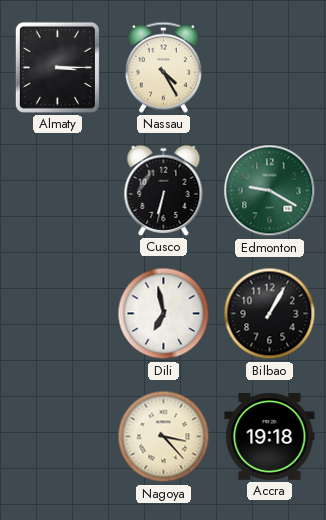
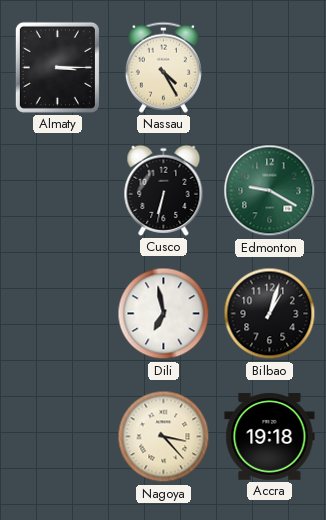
Bilbao: 1:05 -> 1:03
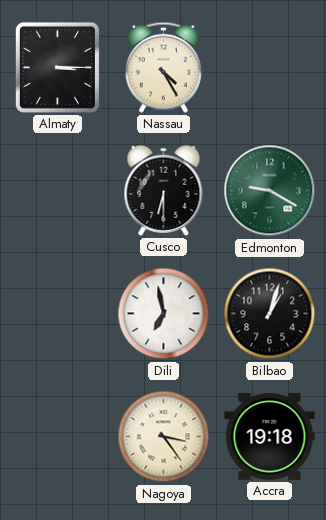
Cusco: 6:32 -> 6:30
Nagoya: 3:23 -> 3:24
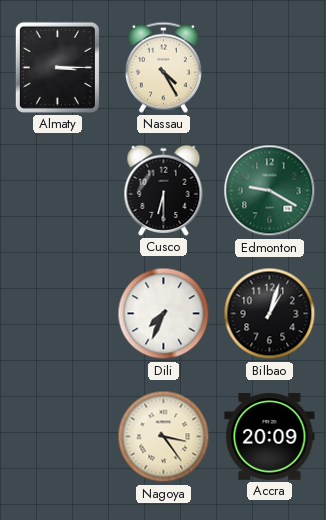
Dili: 6:58 -> 7:34
Accra: 19:18 -> 20:09
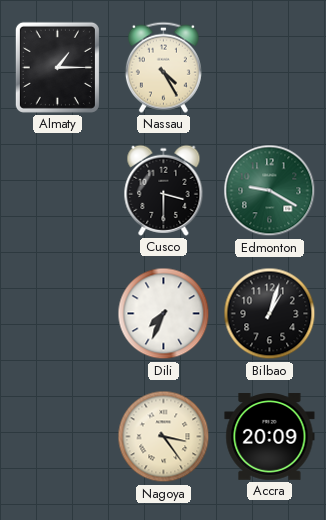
Almaty: 3:15 -> 1:15
Cusco: 6:30 -> 3:30
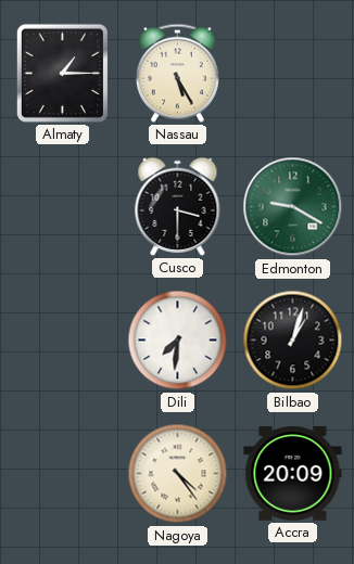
Nassau: 4:25 -> 5:25
Dili: 7:34 -> 7:31
Nagoya: 3:24 -> 4:24
